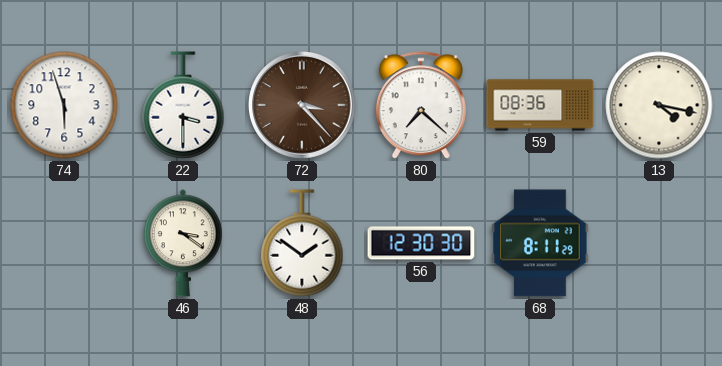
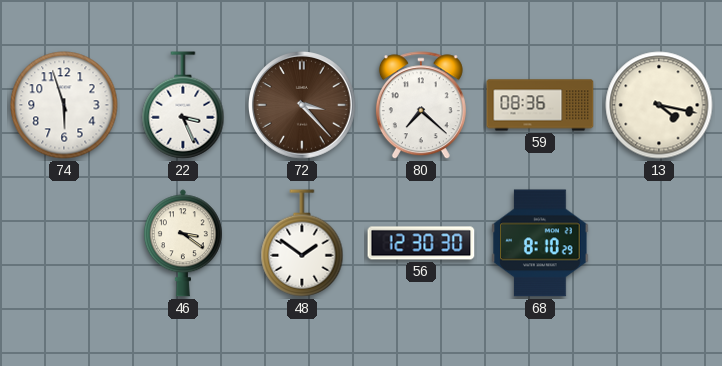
22: 3:30 -> 3:26
68: 8:11 -> 8:10
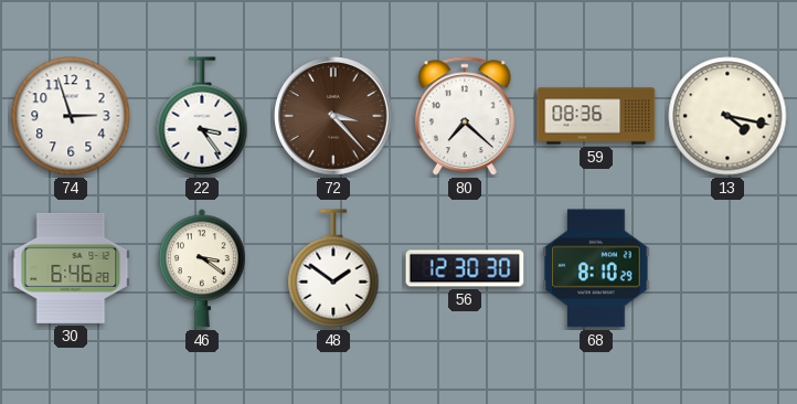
74: 5:57 -> 2:57
22: 3:26 -> 3:24
30: none -> 6:46
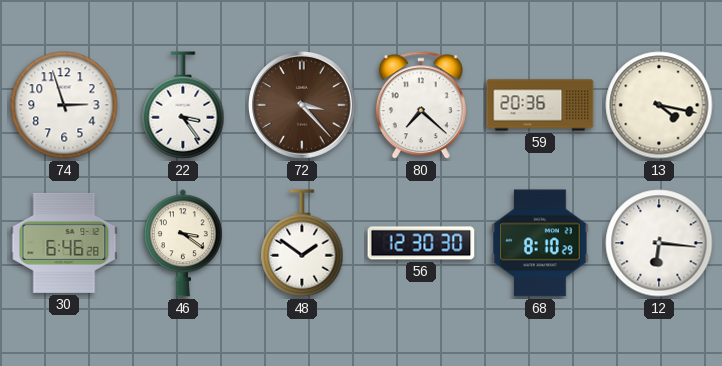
59: 08:36 -> 20:36
12: none -> 6:16
